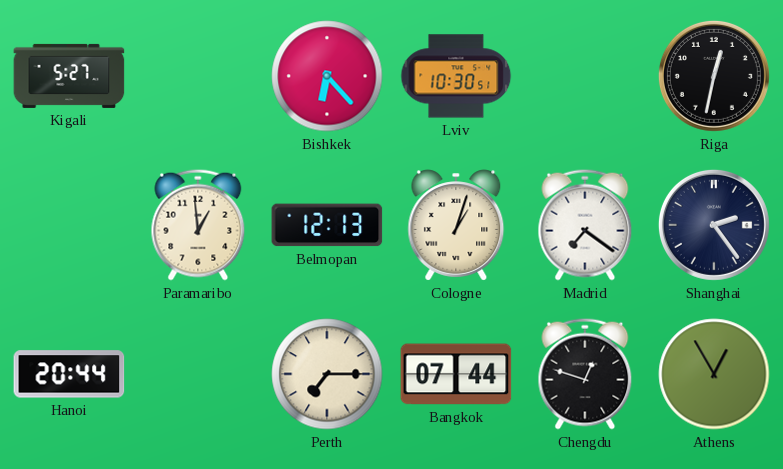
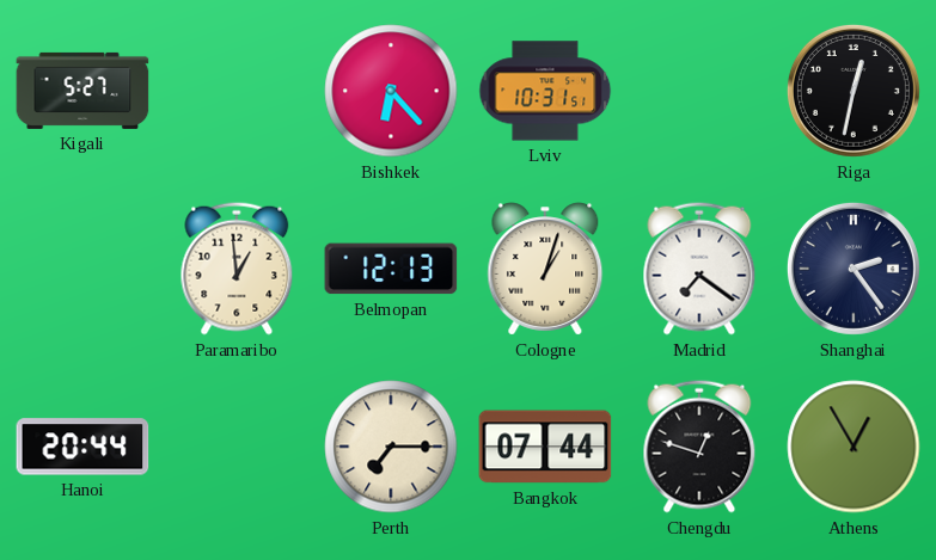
Lviv: 10:30 -> 10:31
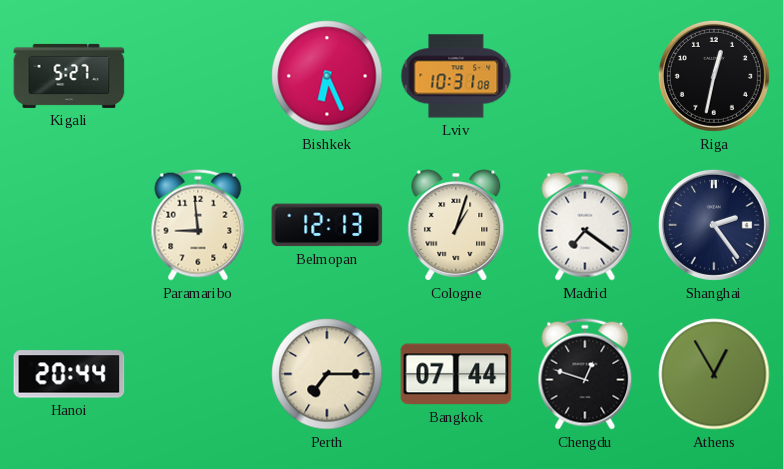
Bishkek: 6:23 -> 6:26
Lviv: 10:31:51 -> 10:31:08
Paramaribo: 12:59 -> 8:59
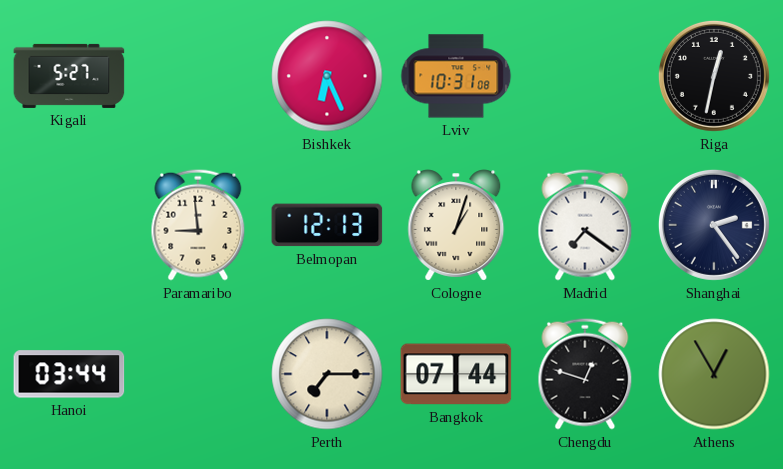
Hanoi: 20:44 -> 03:44
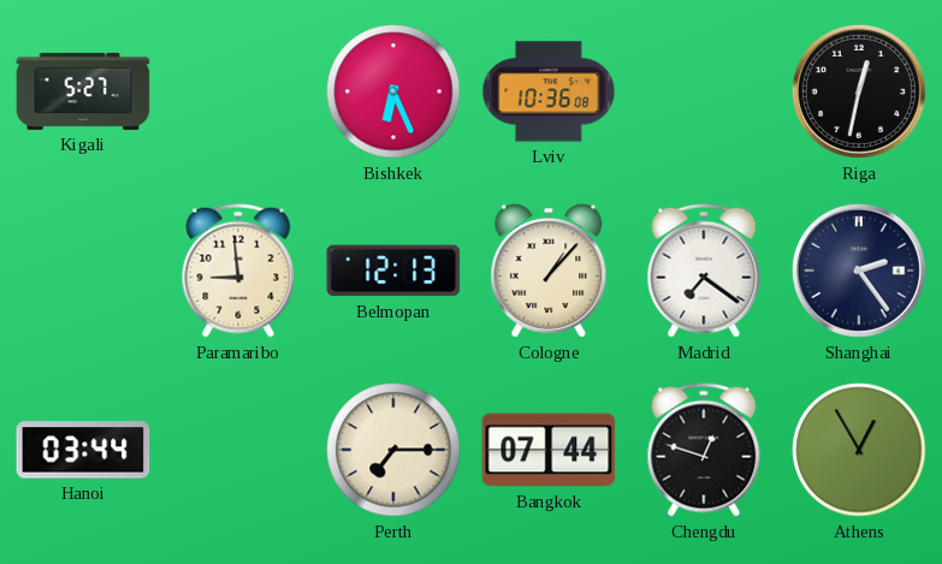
Lviv: 10:31 -> 10:36
Cologne: 1:03 -> 1:07
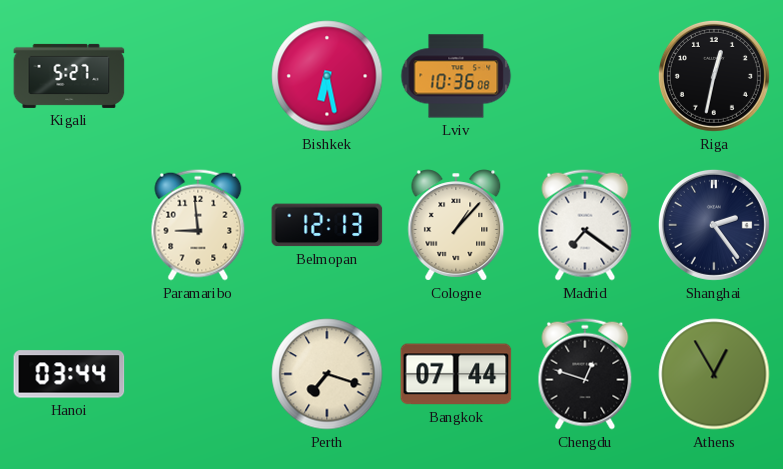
Bishkek: 6:26 -> 6:28
Perth: 7:15 -> 7:18
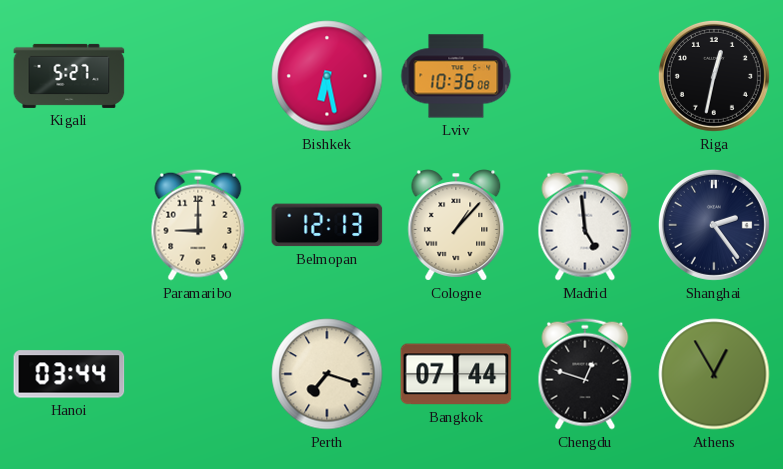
Paramaribo: 8:59 -> 9:00
Madrid: 7:21 -> 4:59
